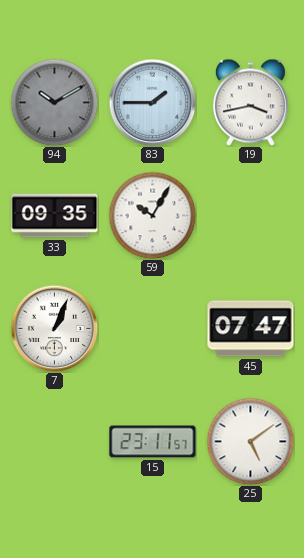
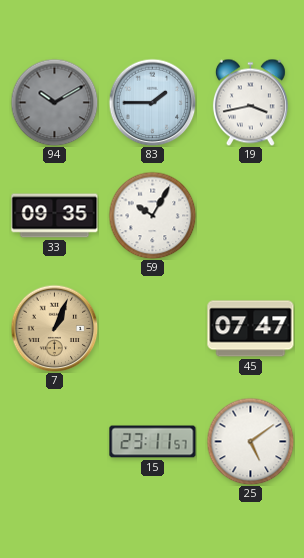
7 dial: white -> champagne
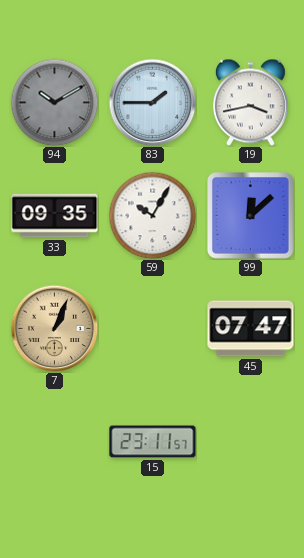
99: none -> 12:08
25: 5:09 -> none
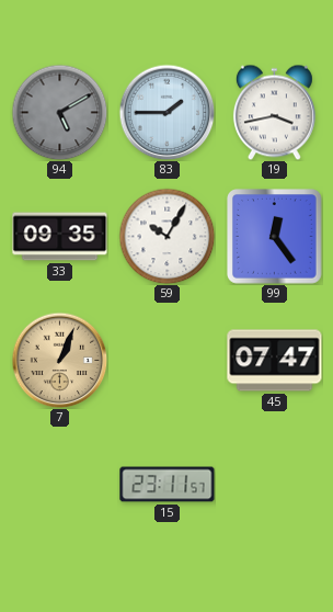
94: 10:10 -> 5:10
99: 12:08 -> 12:24
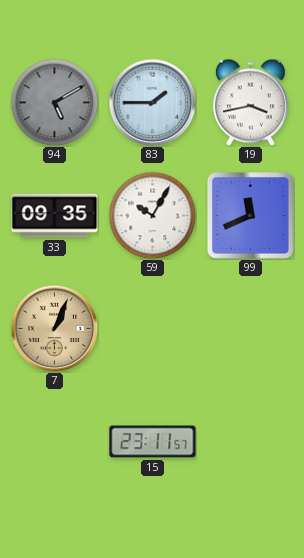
99: 12:24 -> 11:41
45: 07:47 -> none
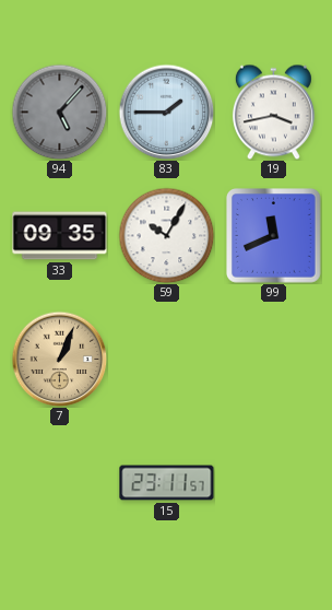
94: 5:10 -> 5:07
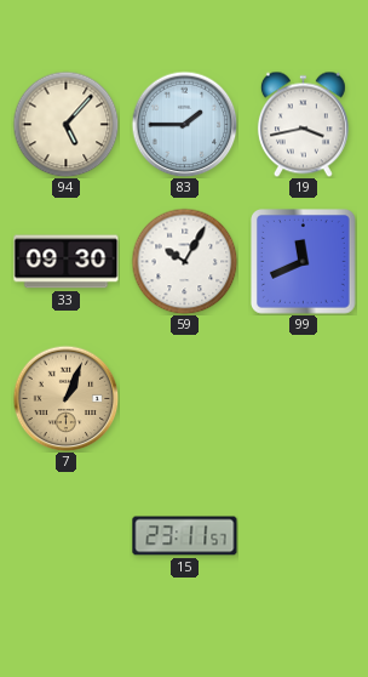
94 dial: grey -> cream
33: 09:35 -> 09:30
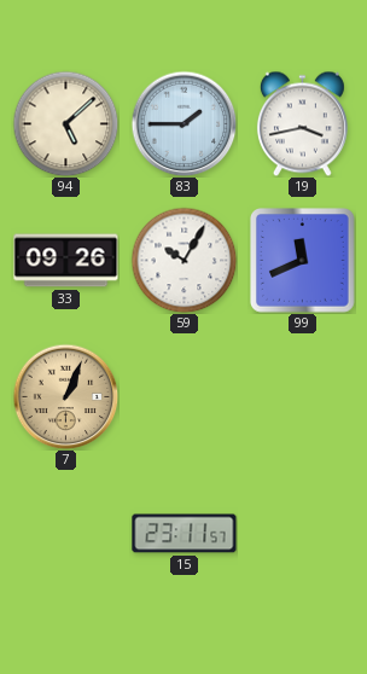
94: 5:07 -> 5:08
33: 09:30 -> 09:26
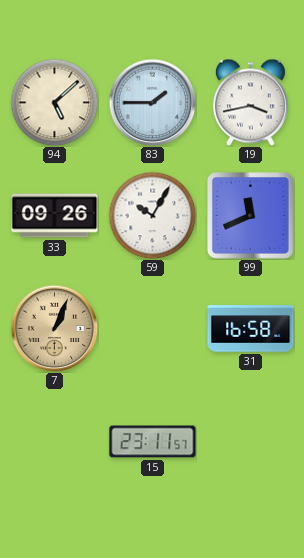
31: none -> 16:58
